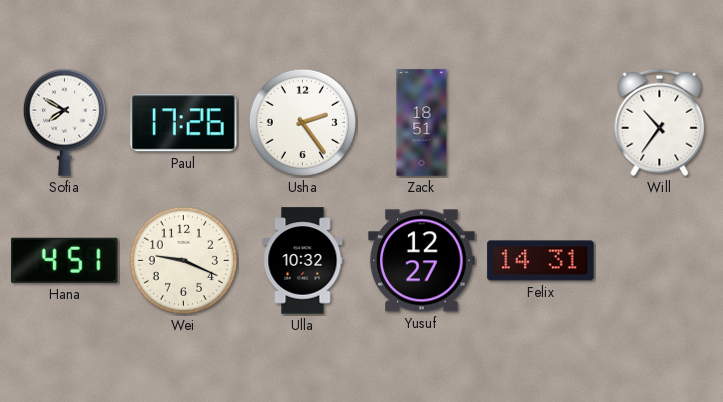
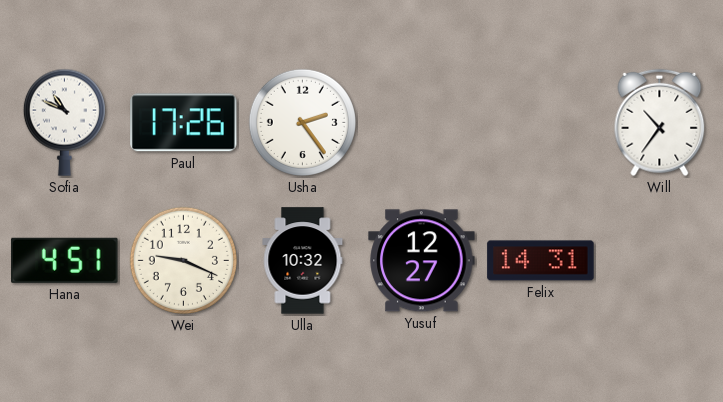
Sofia: 7:50 -> 10:49
Zack: 18:51 -> none
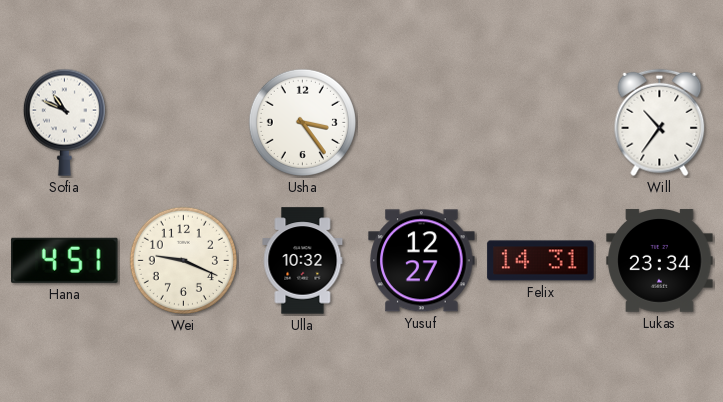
Paul: 17:26 -> none
Usha: 2:24 -> 3:24
Lukas: none -> 23:34
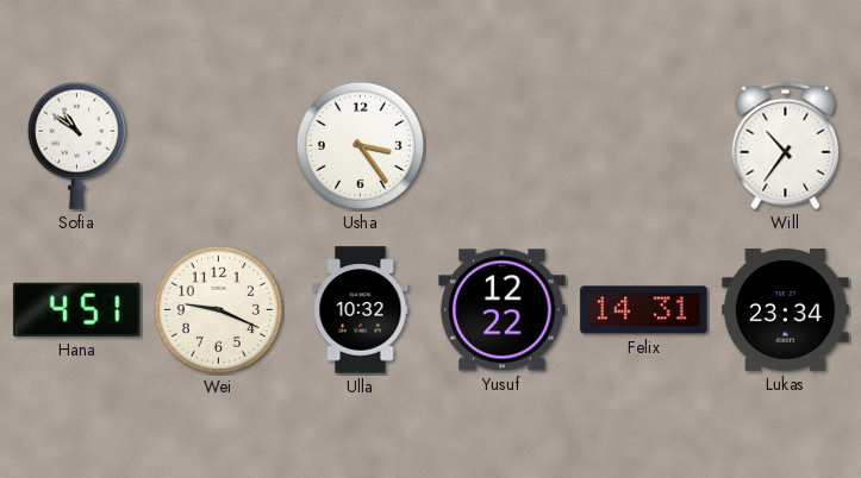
Sofia: 10:49 -> 10:51
Yusuf: 12:27 -> 12:22
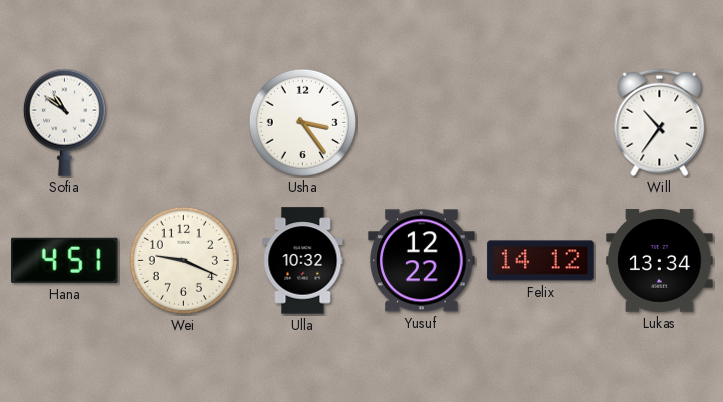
Felix: 14:31 -> 14:12
Lukas: 23:34 -> 13:34
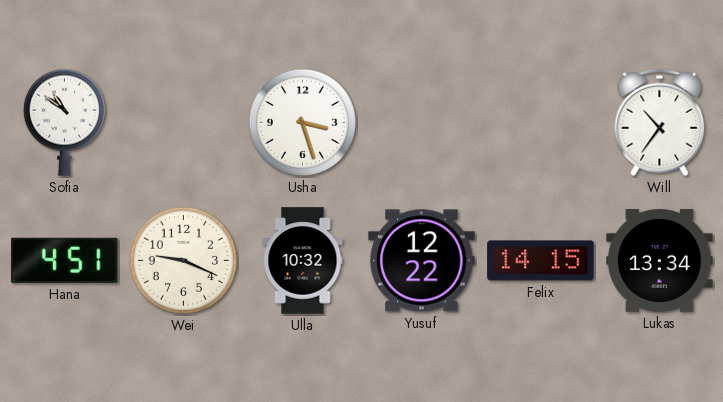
Usha: 3:24 -> 3:27
Felix: 14:12 -> 14:15
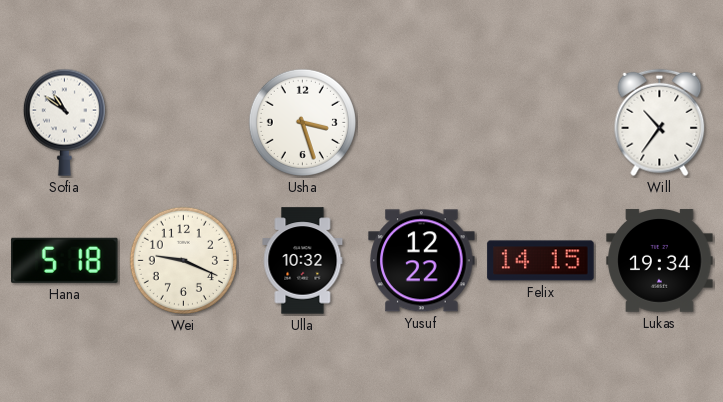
Hana: 4:51 -> 5:18
Lukas: 13:34 -> 19:34
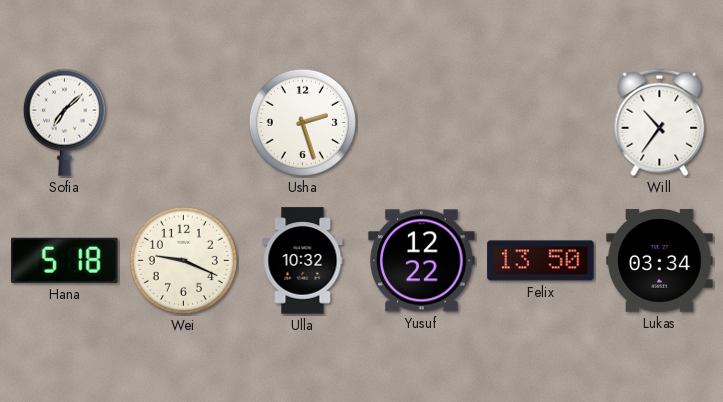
Sofia: 10:51 -> 7:08
Usha: 3:27 -> 2:27
Felix: 14:15 -> 13:50
Lukas: 19:34 -> 03:34
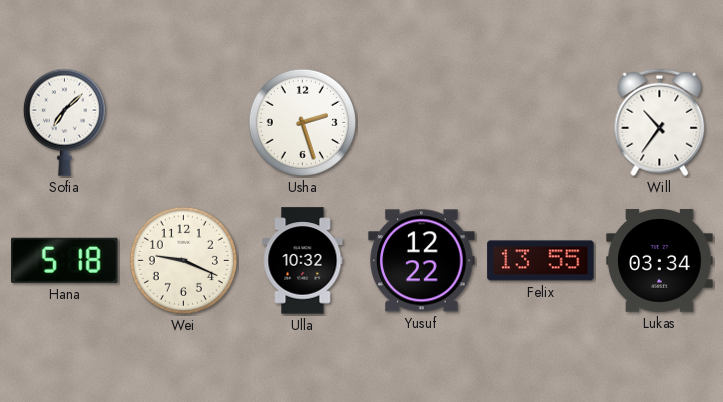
Felix: 13:50 -> 13:55
